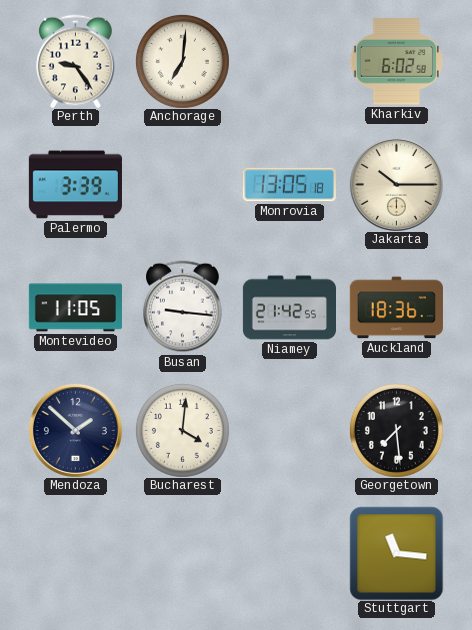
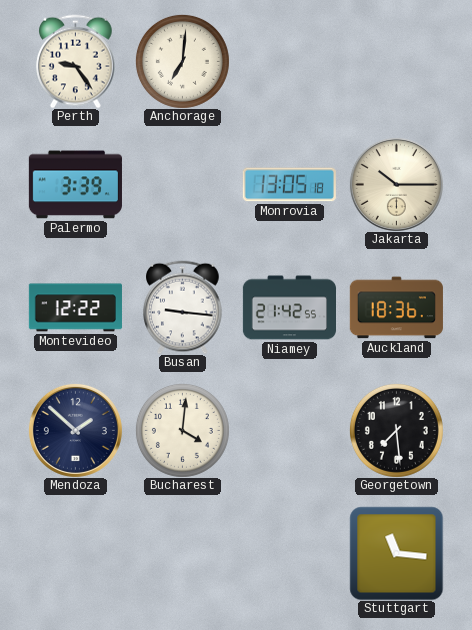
Kharkiv: 6:02 -> none
Montevideo: 11:05 -> 12:22
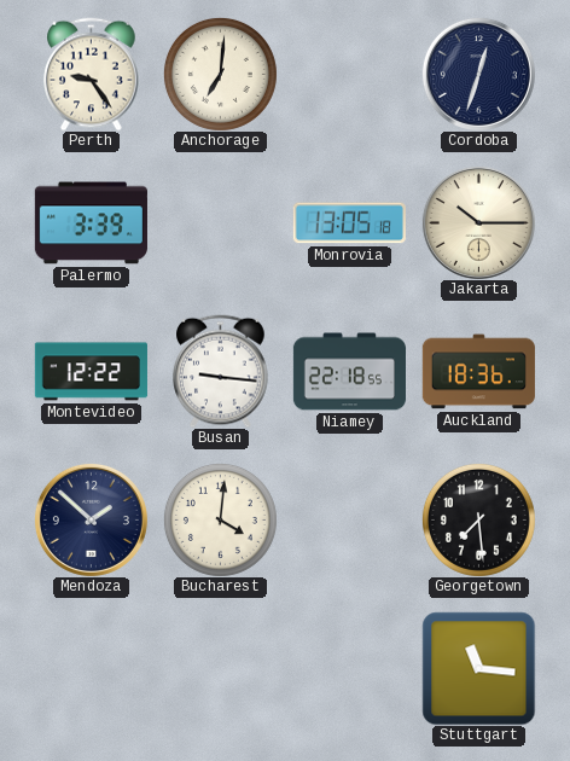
Cordoba: none -> 12:33
Niamey: 21:42 -> 22:18
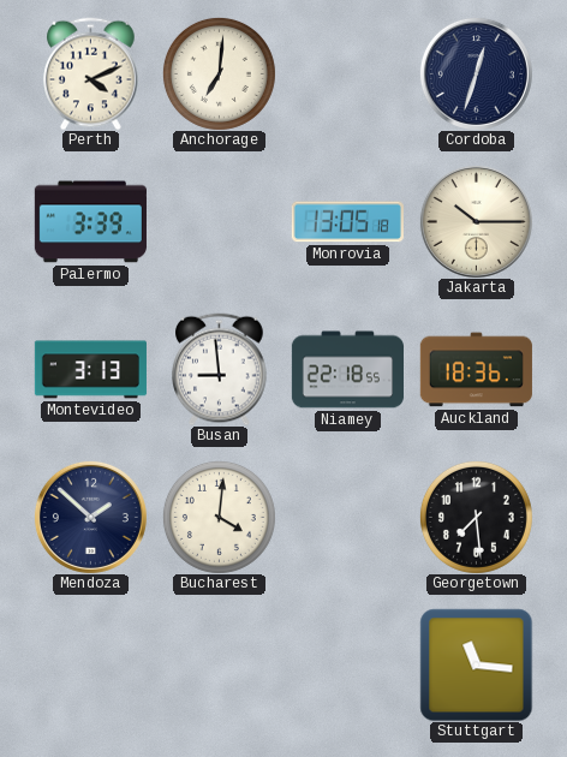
Perth: 9:24 -> 4:11
Montevideo: 12:22 -> 3:13
Busan: 9:16 -> 8:59
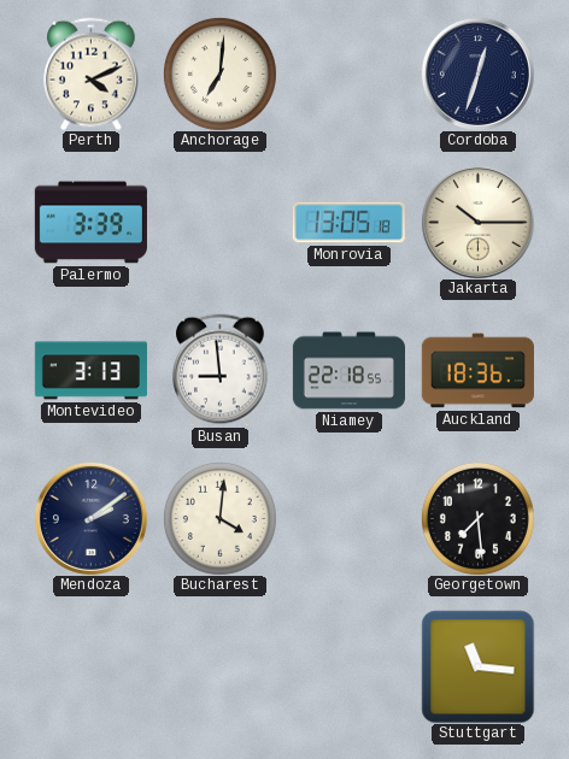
Mendoza: 1:52 -> 2:09
